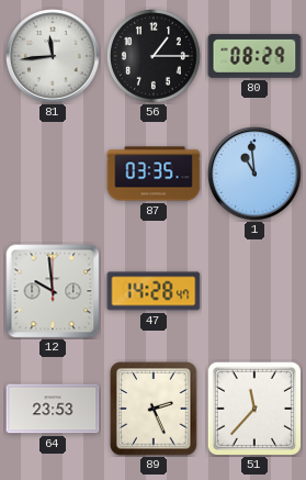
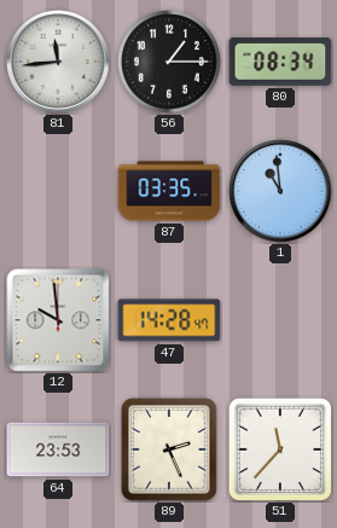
80: 08:29 -> 08:34
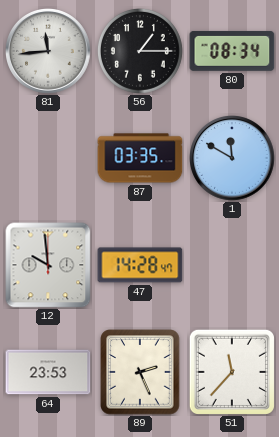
1: 10:59 -> 11:50
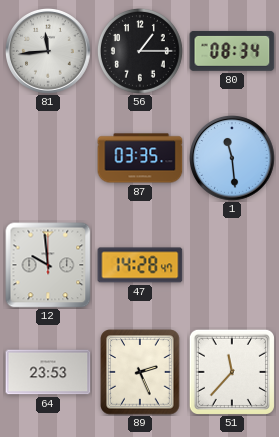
1: 11:50 -> 11:29
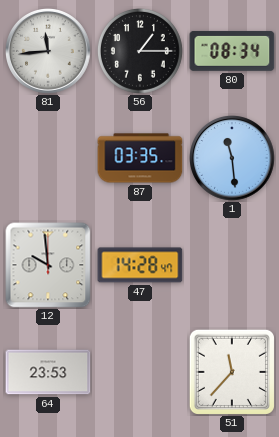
89: 2:26 -> none
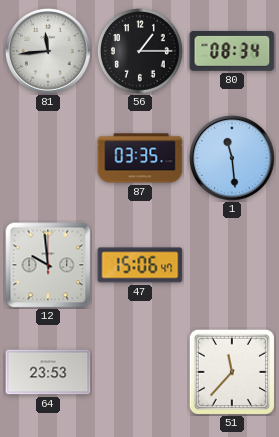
47: 14:28 -> 15:06
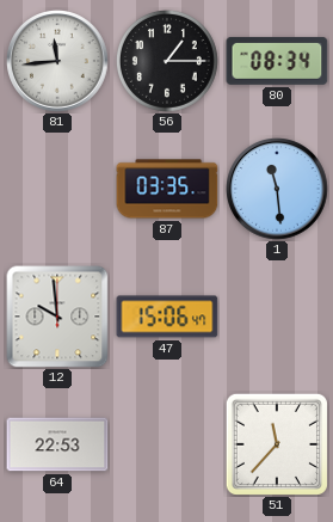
64: 23:53 -> 22:53
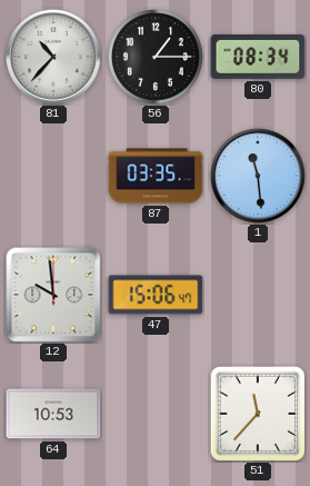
81: 11:44 -> 10:37
64: 22:53 -> 10:53
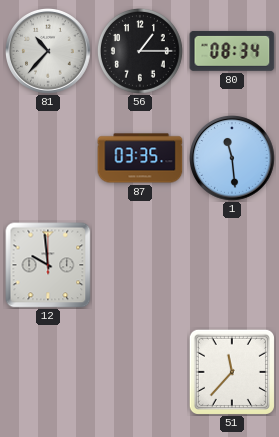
47: 15:06 -> none
64: 10:53 -> none
